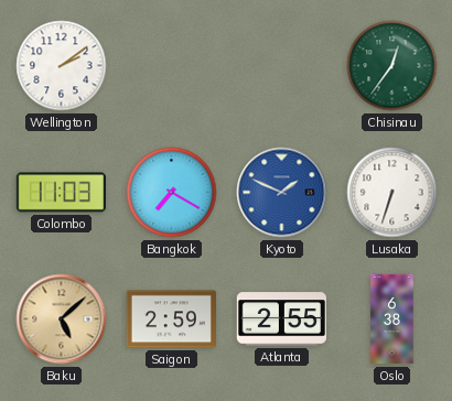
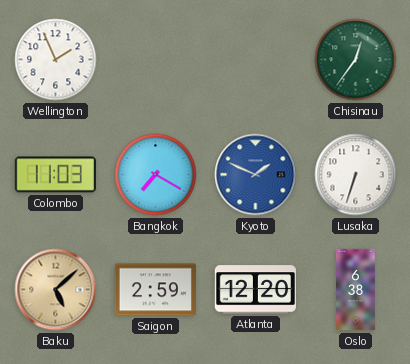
Wellington: 2:09 -> 1:56
Atlanta: 2:55 -> 12:20
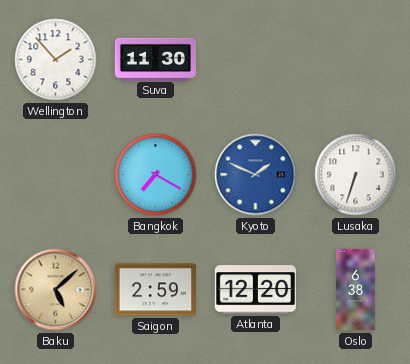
Wellington: 1:56 -> 1:53
Suva: none -> 11:30
Chisinau: 12:36 -> none
Colombo: 11:03 -> none
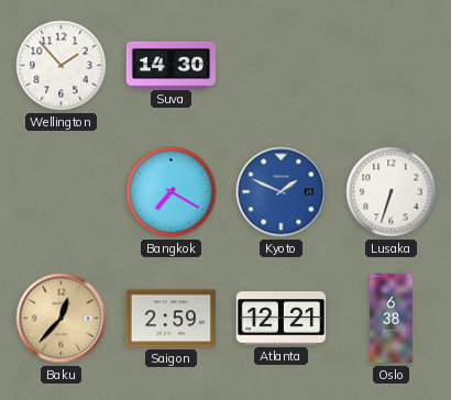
Suva: 11:30 -> 14:30
Baku: 5:08 -> 12:37
Atlanta: 12:20 -> 12:21
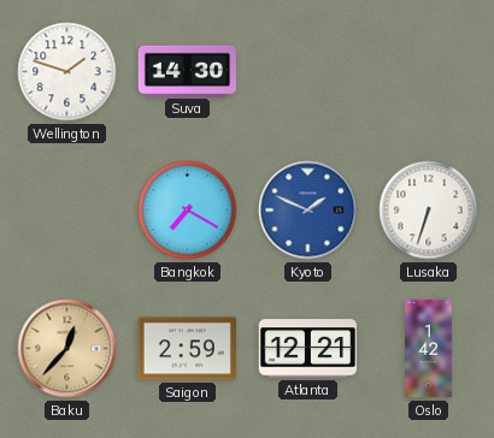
Wellington: 1:53 -> 1:48
Oslo: 6:38 -> 1:42
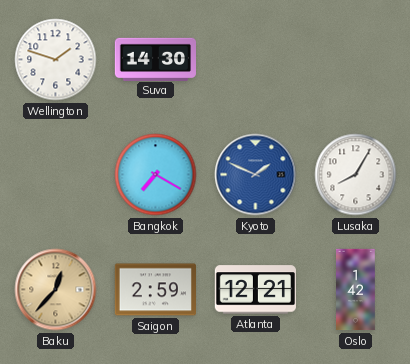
Lusaka: 6:33 -> 8:05
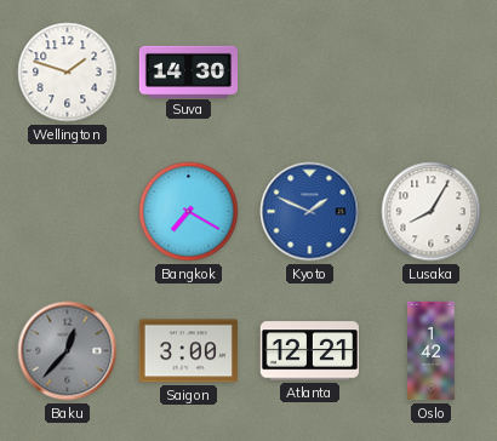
Baku dial: champagne -> grey
Saigon: 2:59 -> 3:00
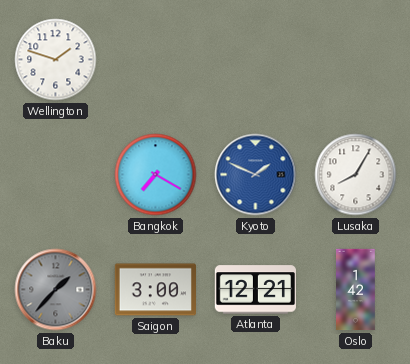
Suva: 14:30 -> none
Baku: 12:37 -> 1:37
